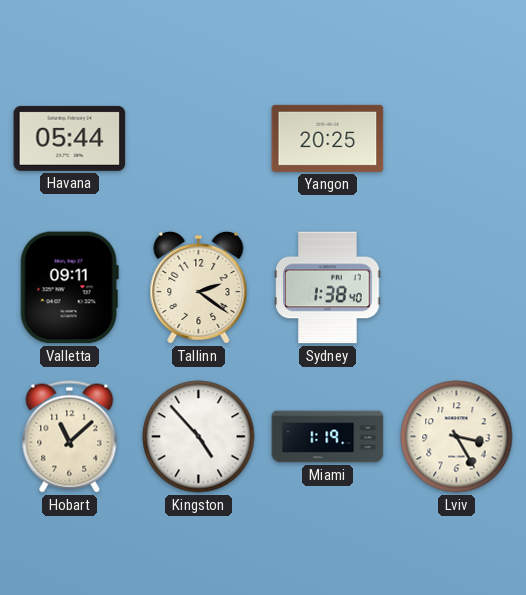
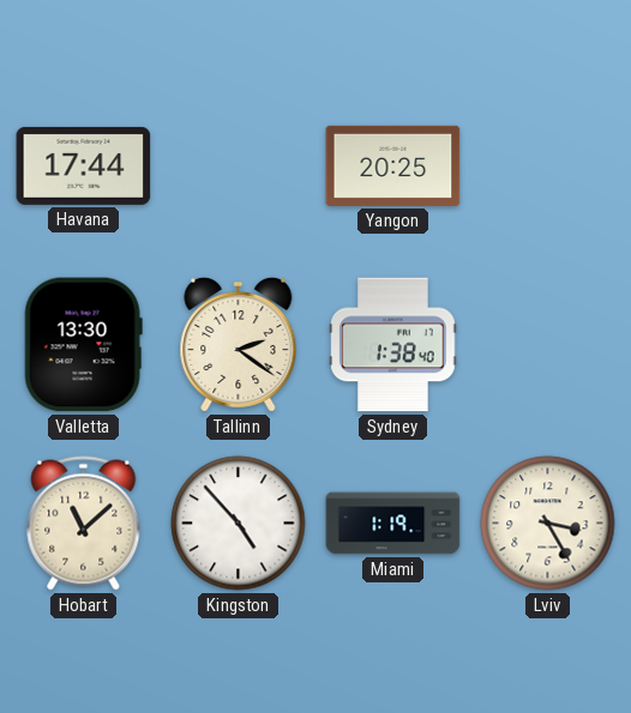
Havana: 05:44 -> 17:44
Valletta: 09:11 -> 13:30
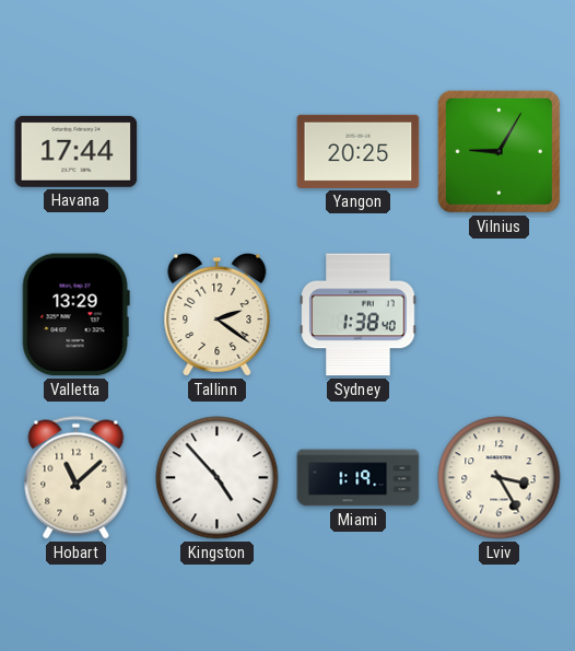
Vilnius: none -> 9:05
Valletta: 13:30 -> 13:29
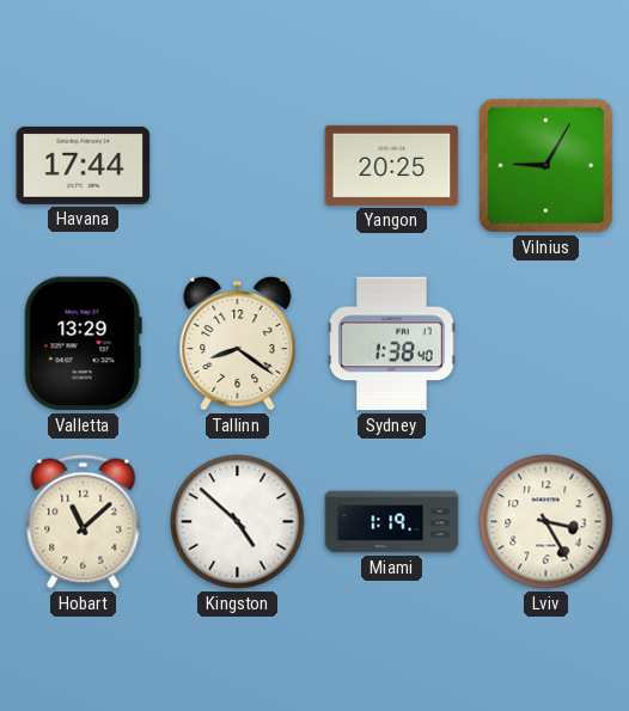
Tallinn: 2:21 -> 8:21
Kingston: 4:53 -> 4:52
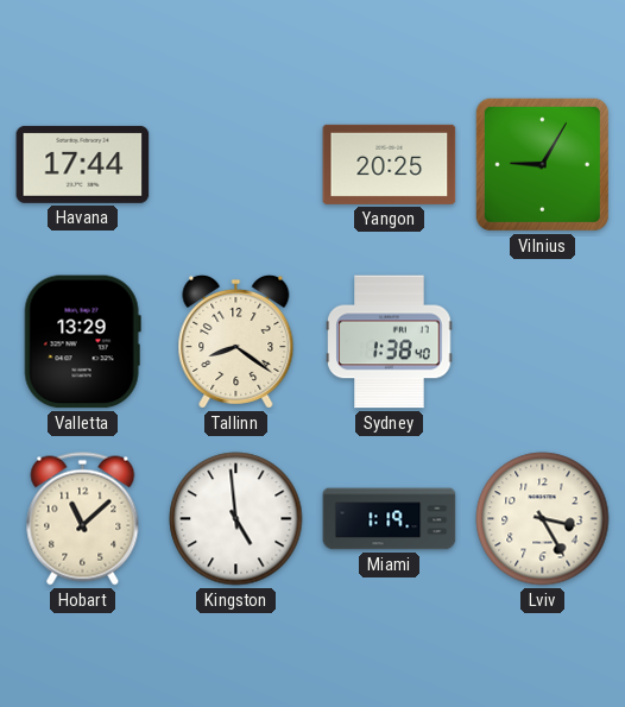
Kingston: 4:52 -> 4:59
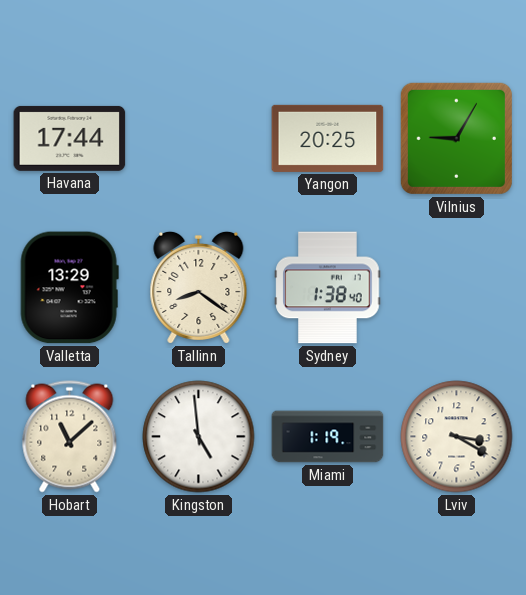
Lviv: 3:25 -> 3:20
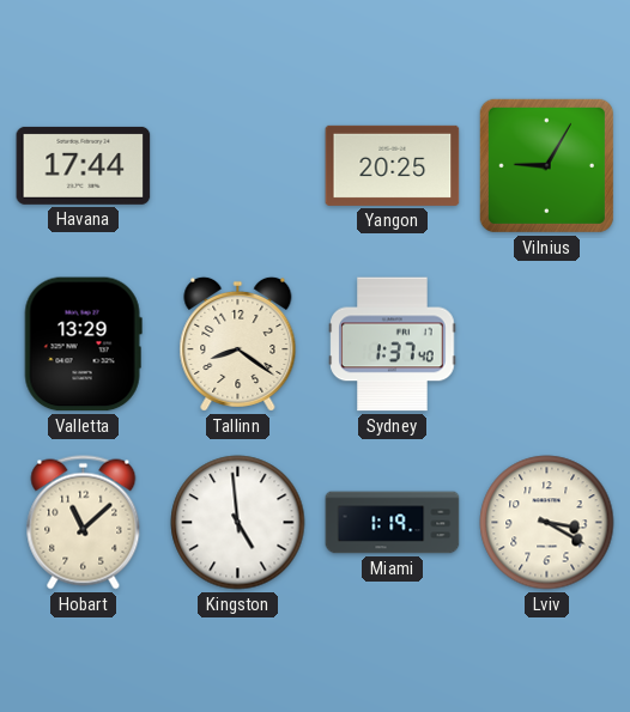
Sydney: 1:38 -> 1:37
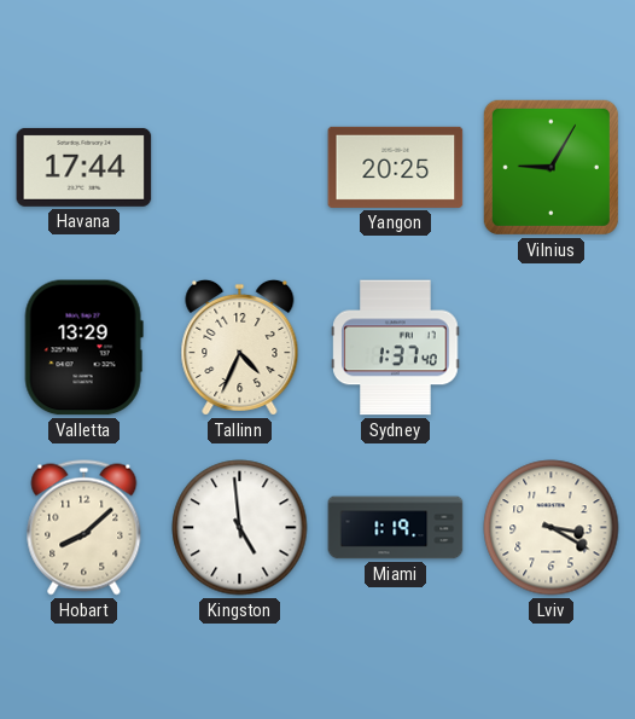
Tallinn: 8:21 -> 4:34
Hobart: 11:08 -> 8:08
